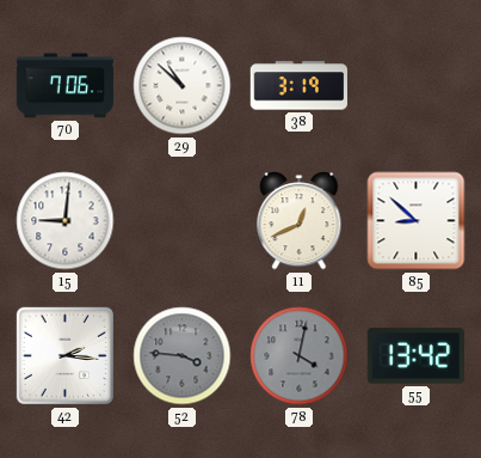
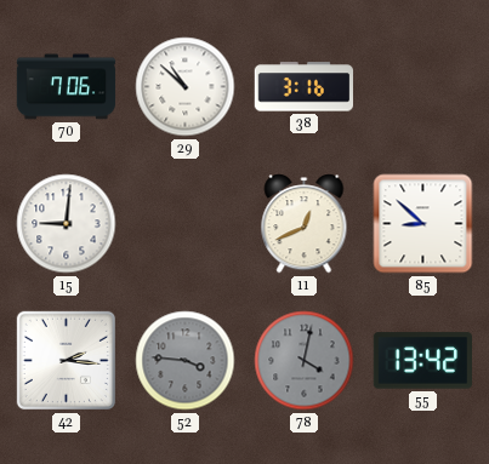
38: 3:19 -> 3:16
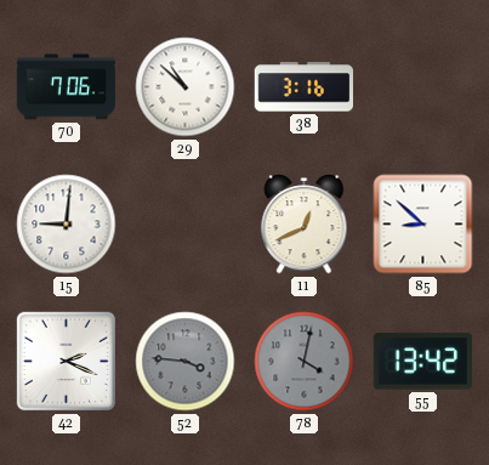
42: 2:16 -> 2:19
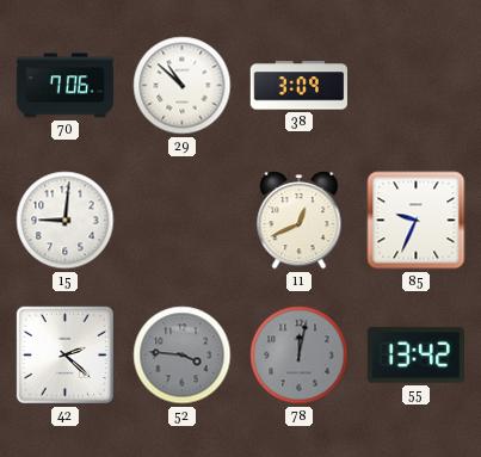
38: 3:16 -> 3:09
85: 8:52 -> 9:34
42: 2:19 -> 2:22
78: 4:02 -> 12:02
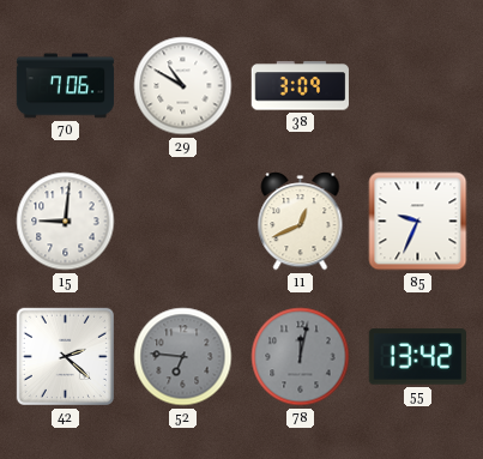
29: 10:52 -> 10:50
52: 3:46 -> 6:46
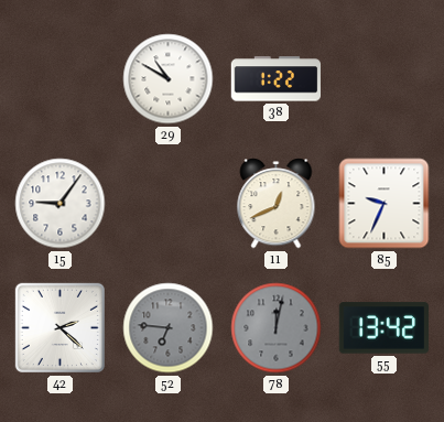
70: 7:06 -> none
38: 3:09 -> 1:22
15: 9:01 -> 9:06
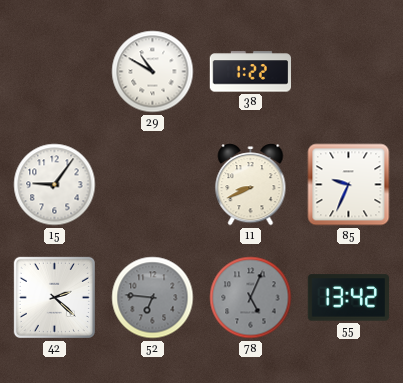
11: 12:41 -> 8:41
78: 12:02 -> 5:04
